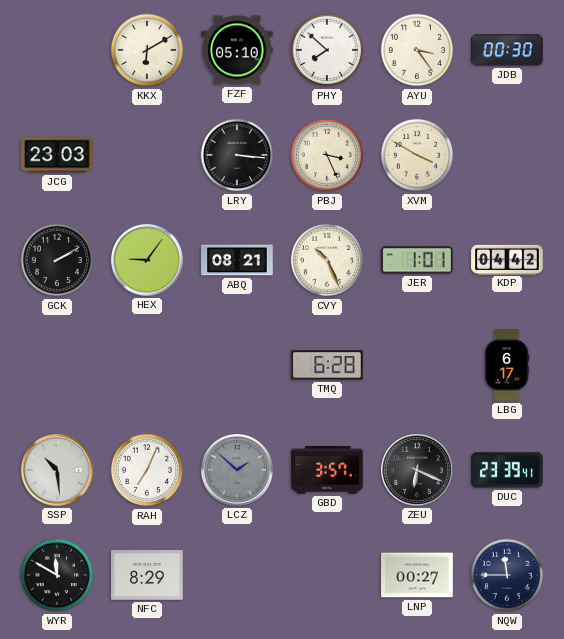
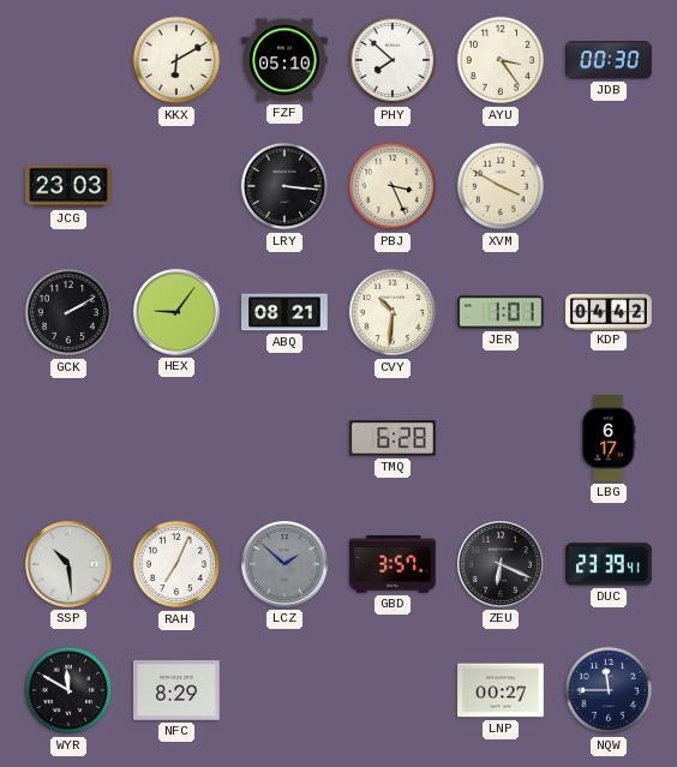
CVY: 10:26 -> 10:31
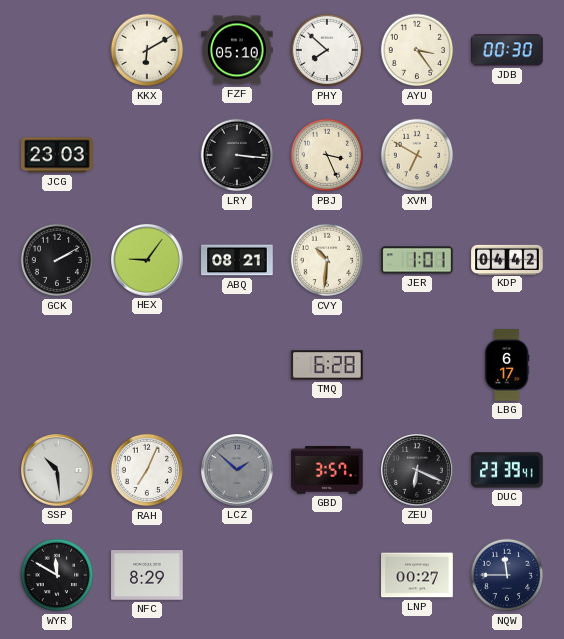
XVM: 3:50 -> 6:50
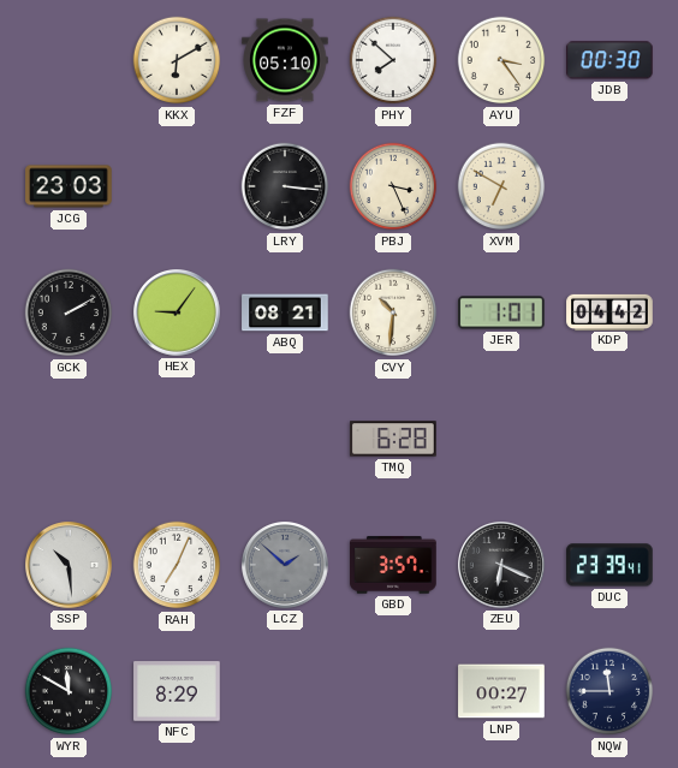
LBG: 6:17 -> none
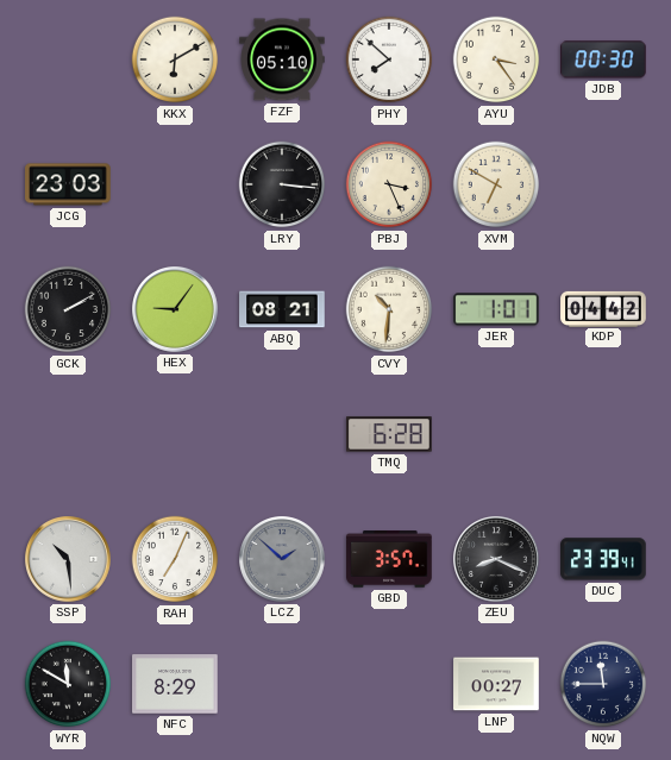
ZEU: 6:19 -> 8:19
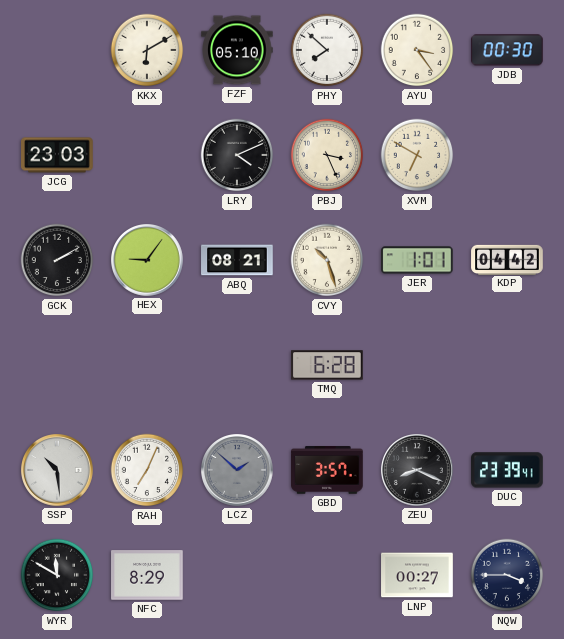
LRY: 3:16 -> 4:11
CVY: 10:31 -> 10:27
NQW: 11:45 -> 3:45
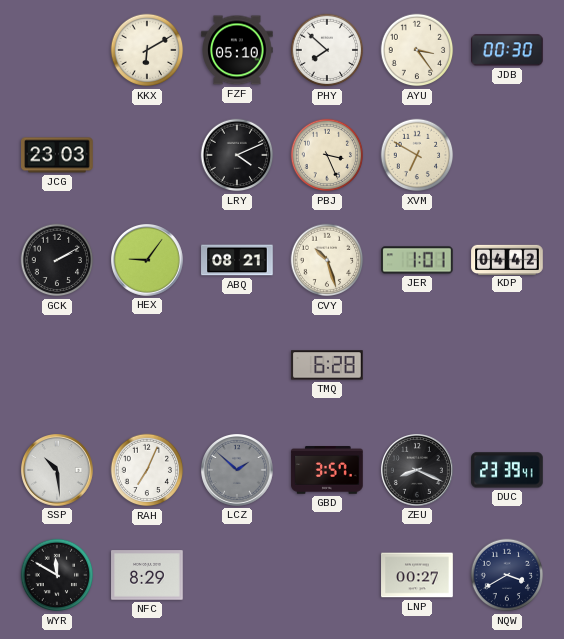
NQW: 3:45 -> 3:40
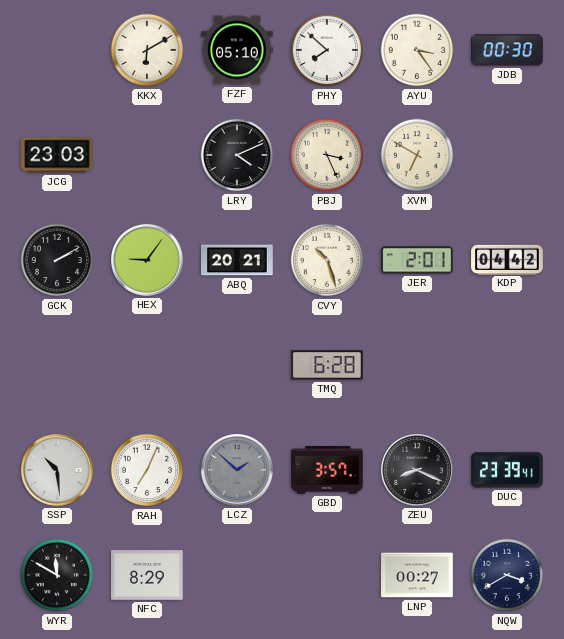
ABQ: 08:21 -> 20:21
JER: 1:01 -> 2:01
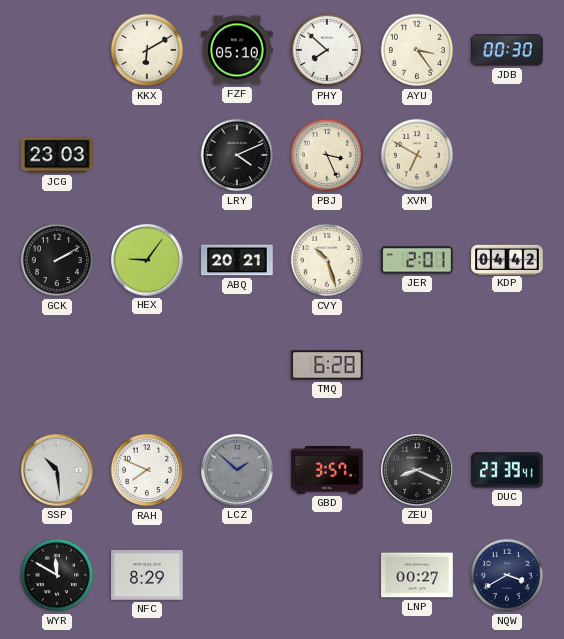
RAH: 7:04 -> 7:49
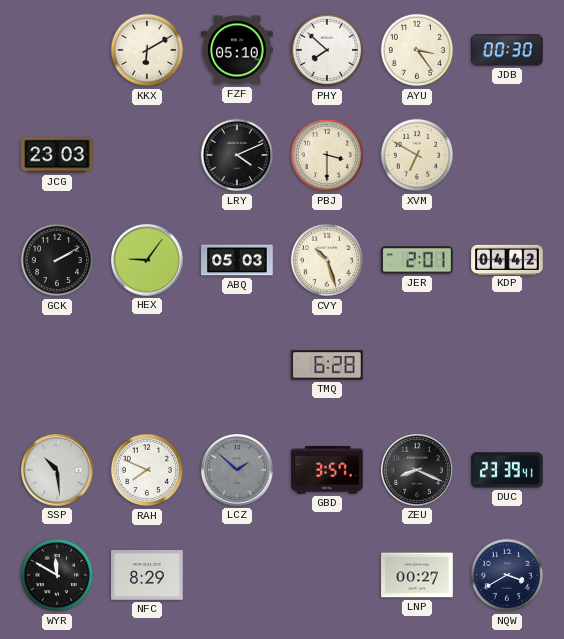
PBJ: 3:26 -> 3:30
ABQ: 20:21 -> 05:03
